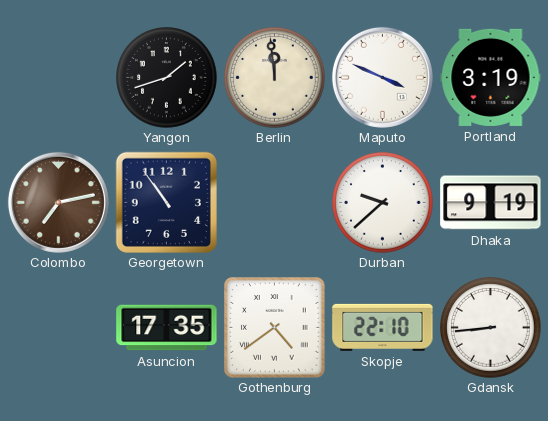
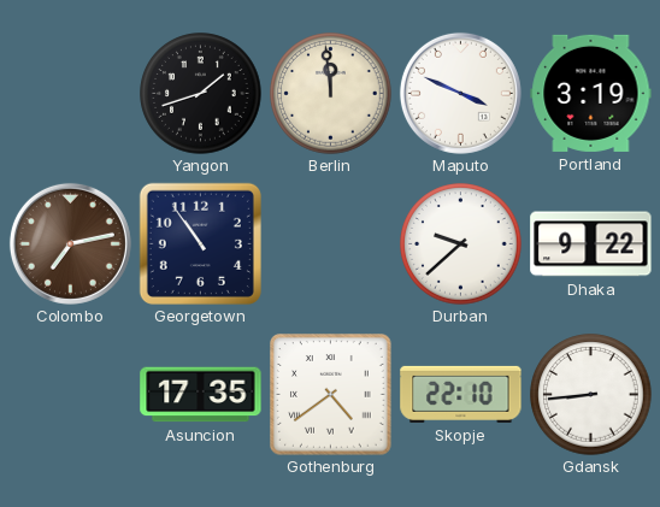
Dhaka: 9:19 -> 9:22
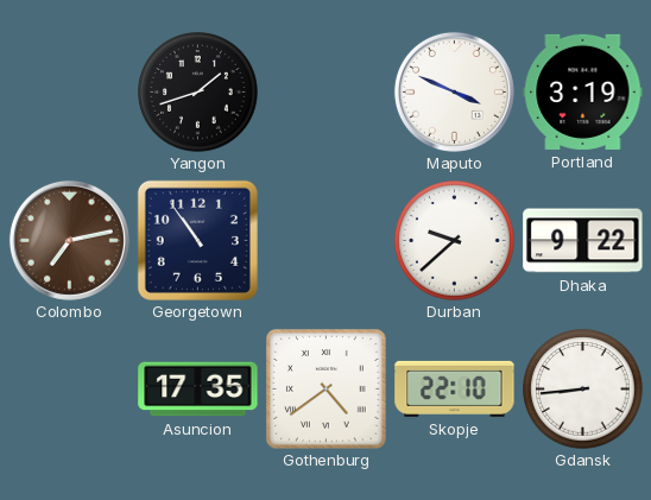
Berlin: 11:59 -> none
